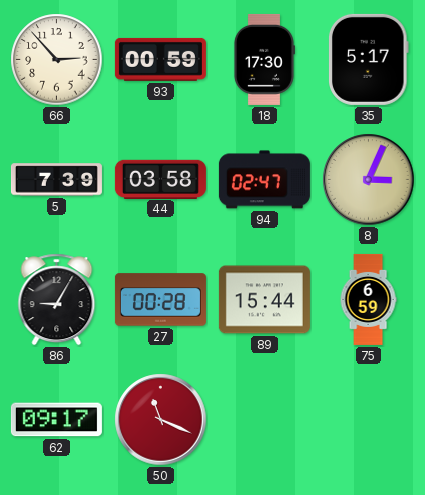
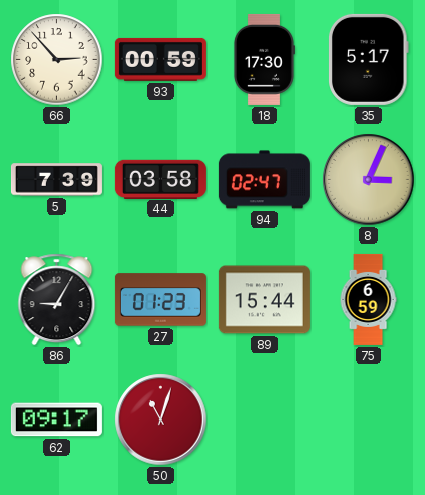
27: 00:28 -> 01:23
50: 11:19 -> 11:03
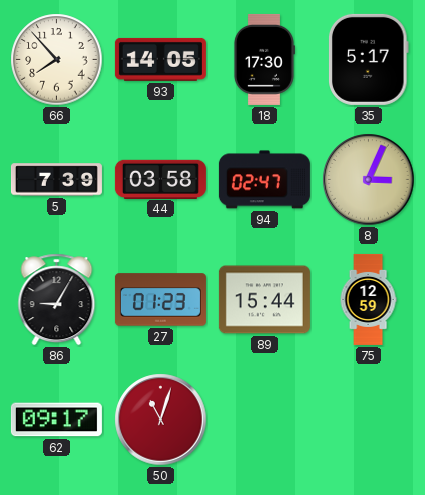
66: 2:53 -> 7:53
93: 00:59 -> 14:05
75: 6:59 -> 12:59
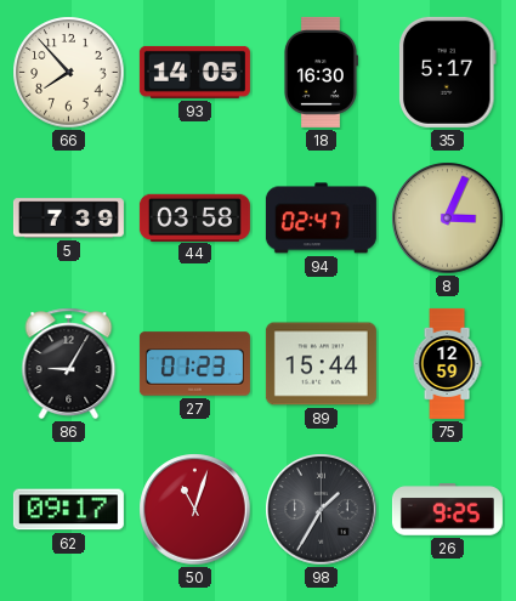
18: 17:30 -> 16:30
98: none -> 1:35
26: none -> 9:25
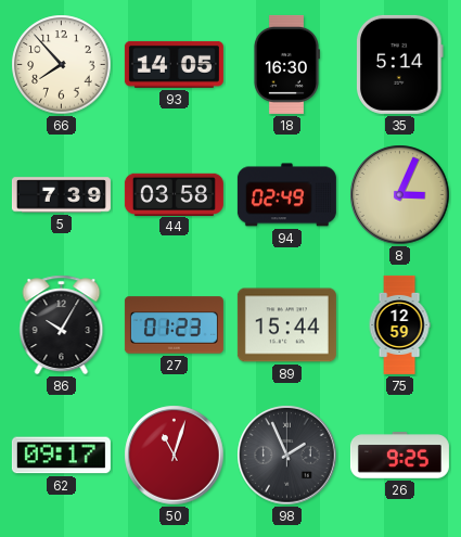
35: 5:17 -> 5:14
94: 02:47 -> 02:49
86: 9:05 -> 10:05
98: 1:35 -> 1:56
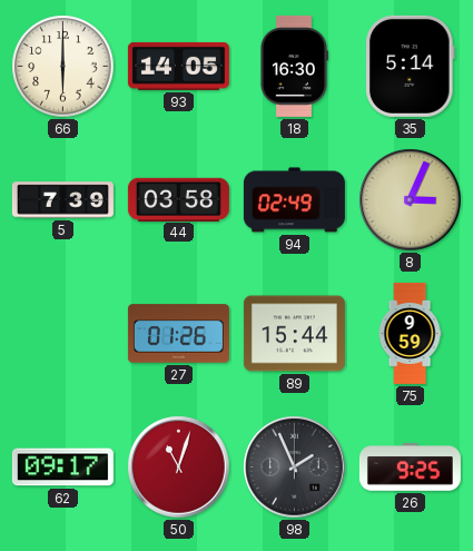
66: 7:53 -> 6:00
86: 10:05 -> none
27: 01:23 -> 01:26
75: 12:59 -> 9:59
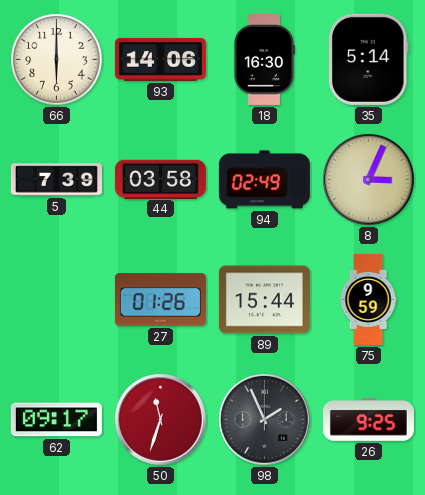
93: 14:05 -> 14:06
50: 11:03 -> 11:33
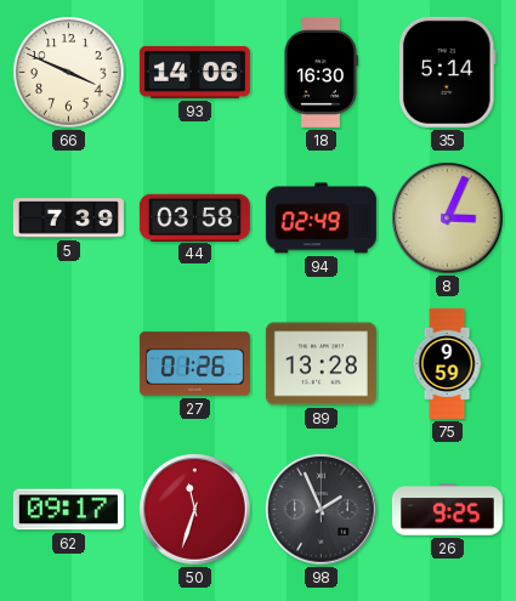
66: 6:00 -> 3:49
89: 15:44 -> 13:28
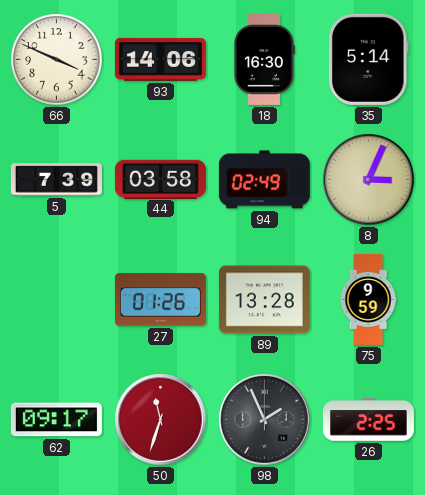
26: 9:25 -> 2:25
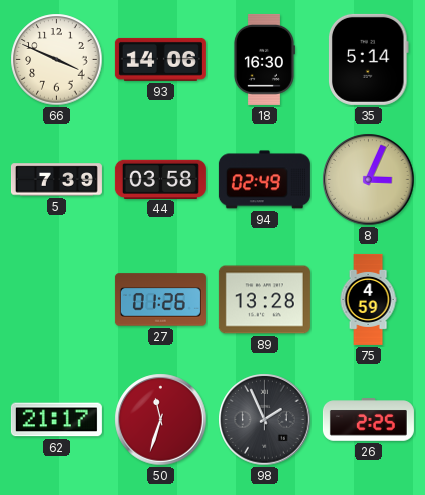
75: 9:59 -> 4:59
62: 09:17 -> 21:17
